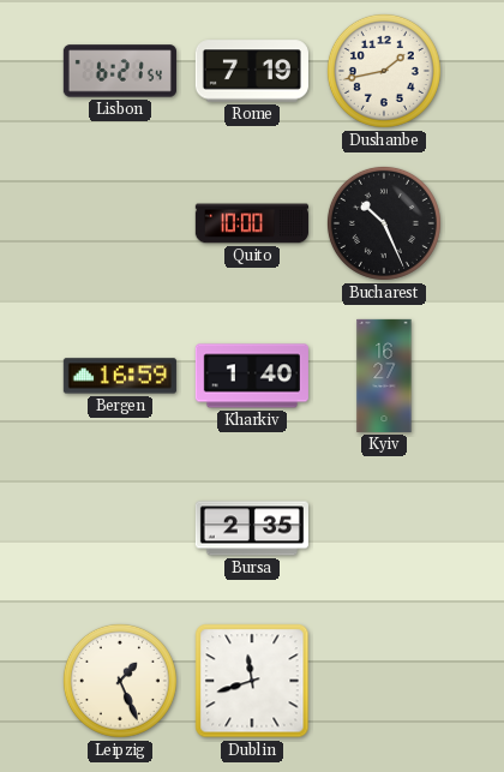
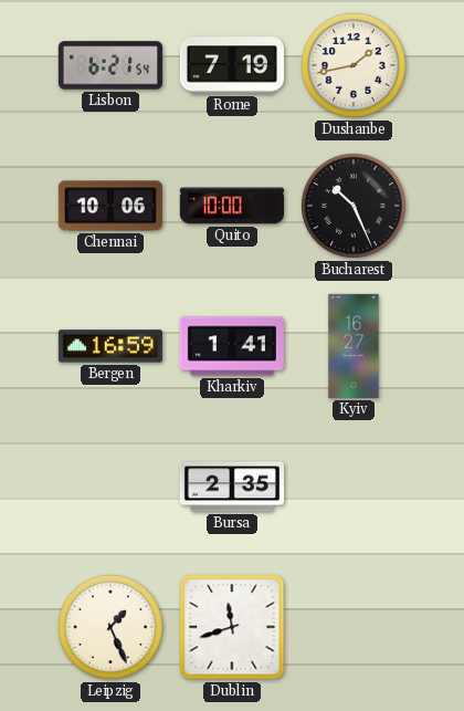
Chennai: none -> 10:06
Kharkiv: 1:40 -> 1:41
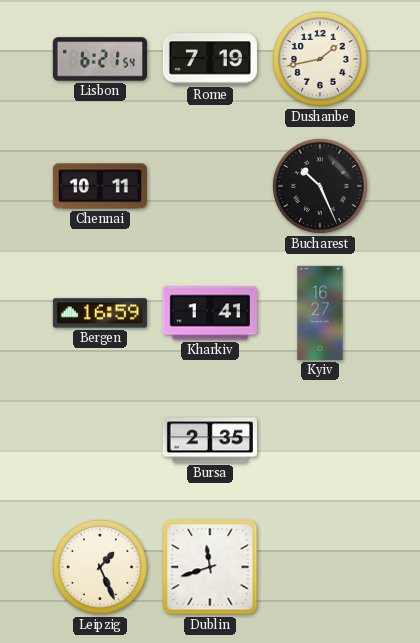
Chennai: 10:06 -> 10:11
Quito: 10:00 -> none
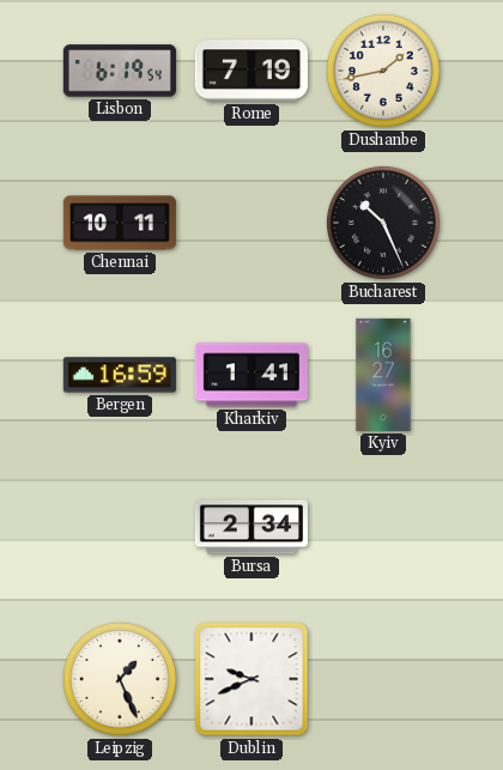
Lisbon: 6:21 -> 6:19
Bursa: 2:35 -> 2:34
Dublin: 11:42 -> 9:41
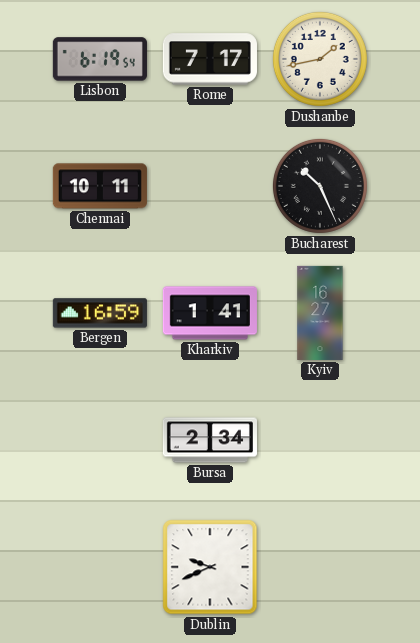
Rome: 7:19 -> 7:17
Leipzig: 1:26 -> none
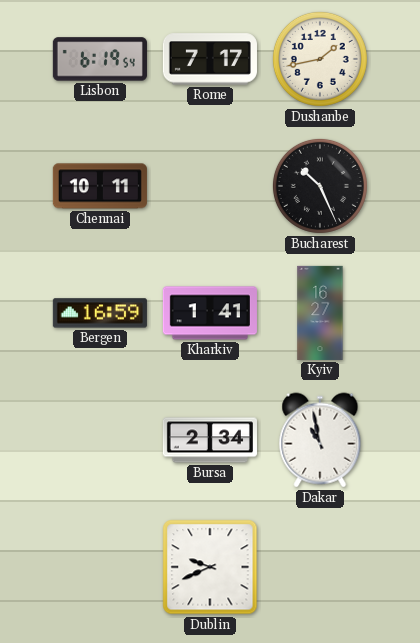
Dakar: none -> 10:58
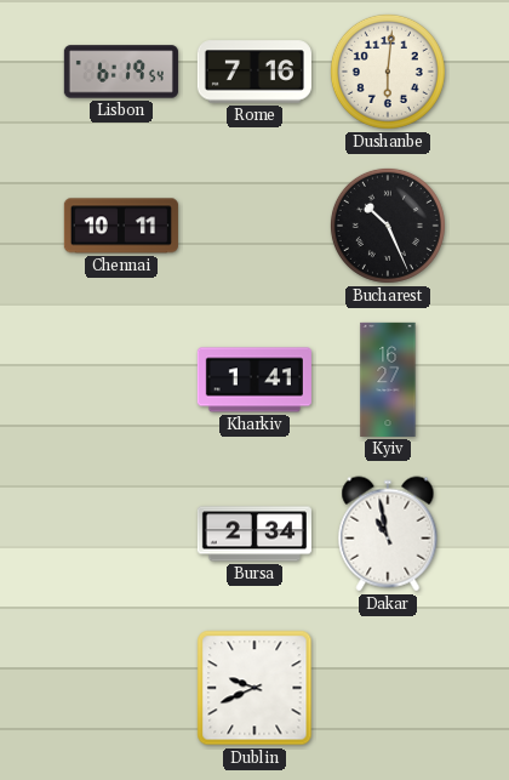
Rome: 7:17 -> 7:16
Dushanbe: 1:43 -> 6:01
Bergen: 16:59 -> none
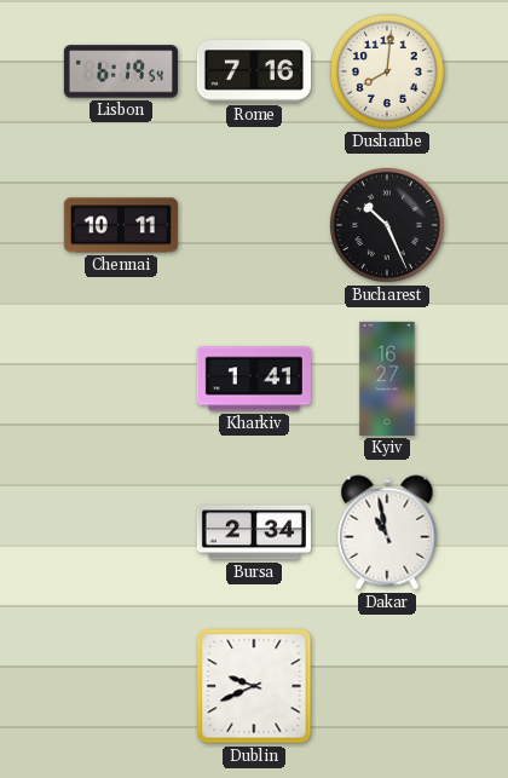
Dushanbe: 6:01 -> 8:01
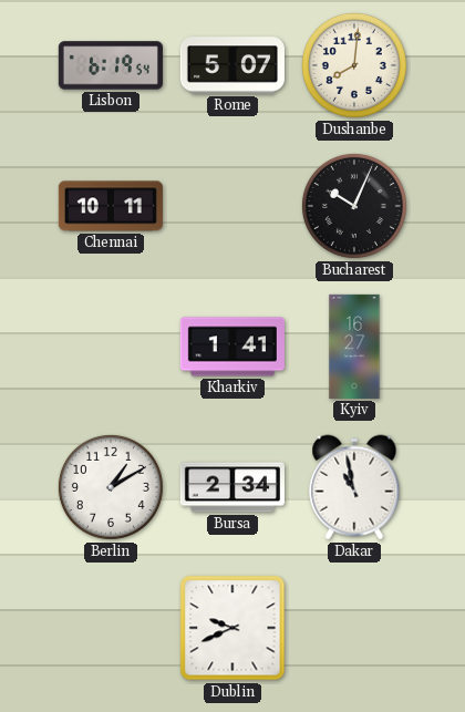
Rome: 7:16 -> 5:07
Bucharest: 10:26 -> 10:04
Berlin: none -> 1:10
